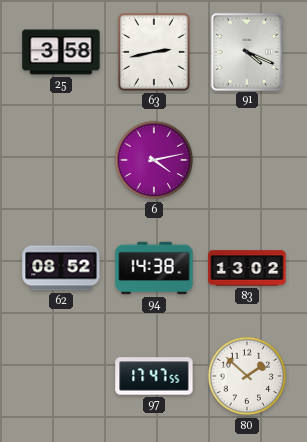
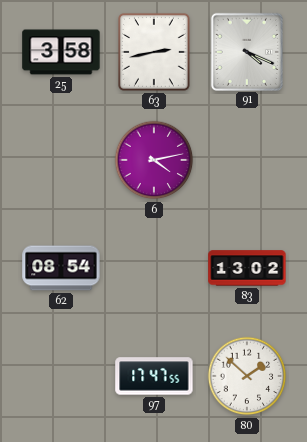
62: 08:52 -> 08:54
94: 14:38 -> none
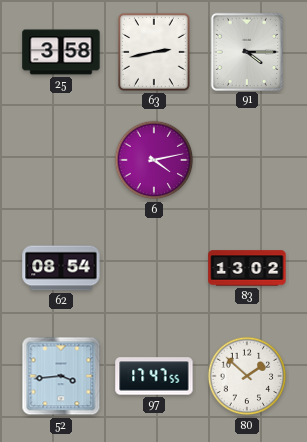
91: 4:19 -> 4:15
52: none -> 3:44
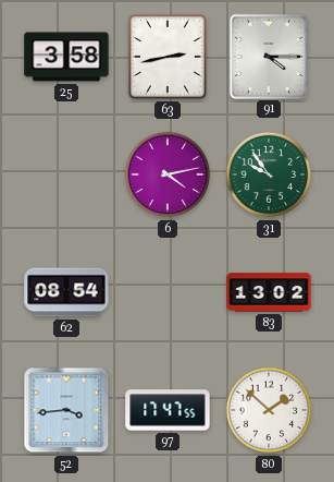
31: none -> 9:54
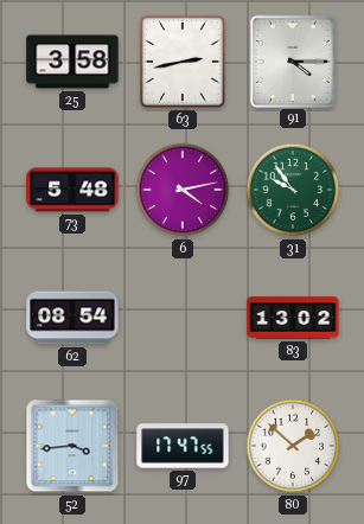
73: none -> 5:48
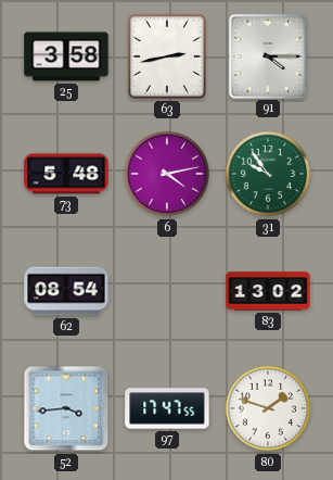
80: 1:52 -> 1:48
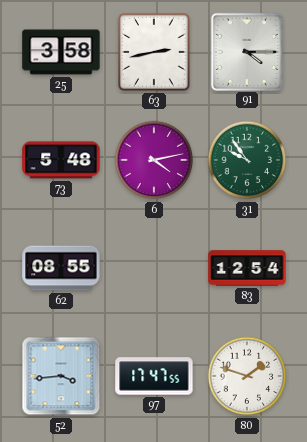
62: 08:54 -> 08:55
83: 13:02 -> 12:54
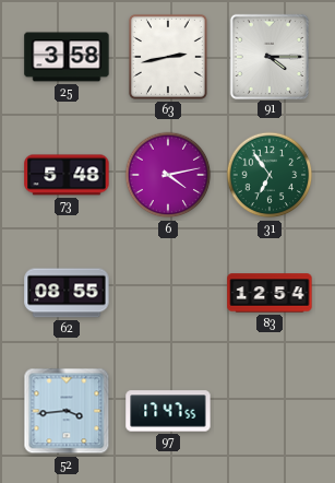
31: 9:54 -> 6:54
80: 1:48 -> none
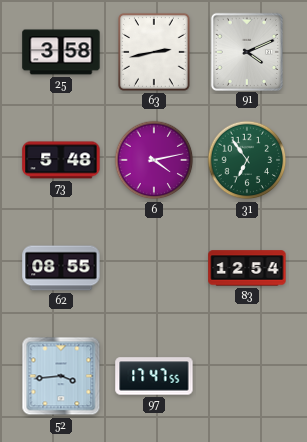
91: 4:15 -> 4:11
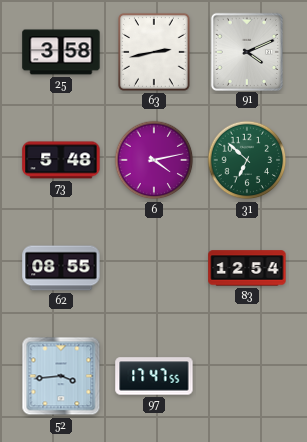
31: 6:54 -> 6:52
